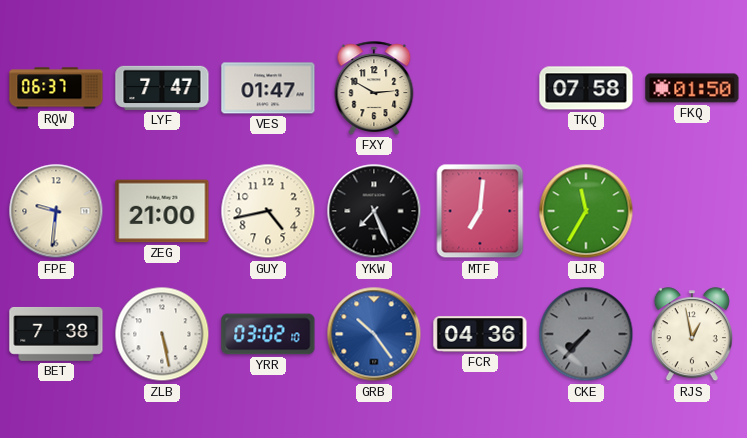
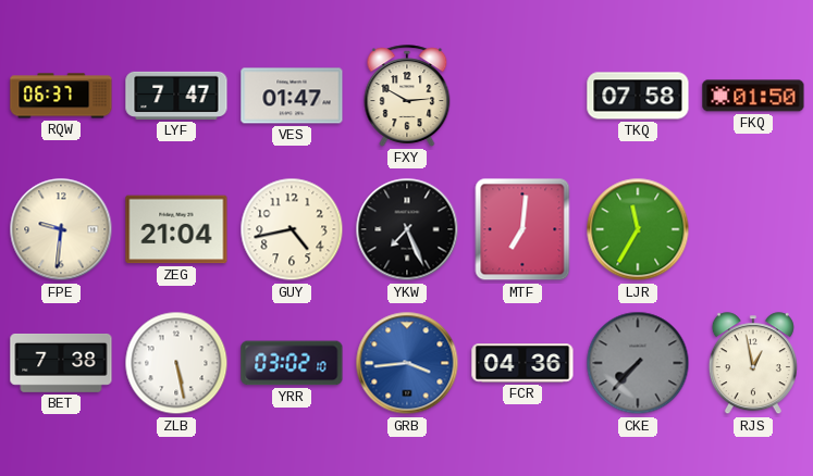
ZEG: 21:00 -> 21:04
GRB: 10:24 -> 3:44
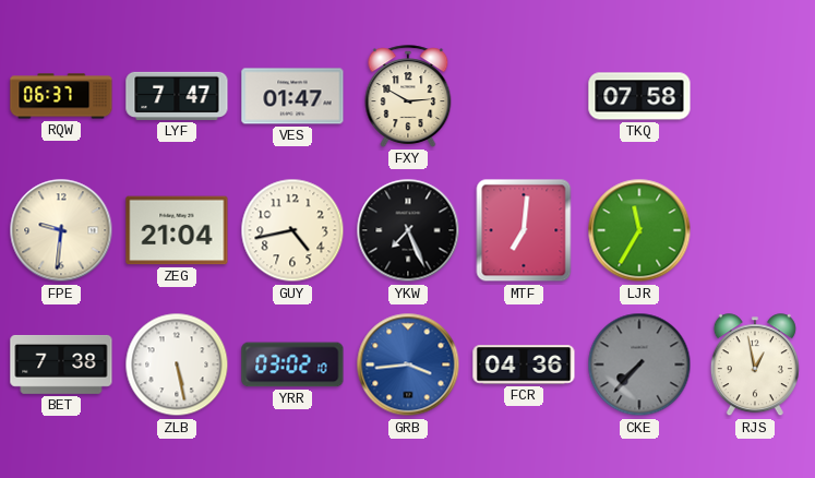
FKQ: 01:50 -> none
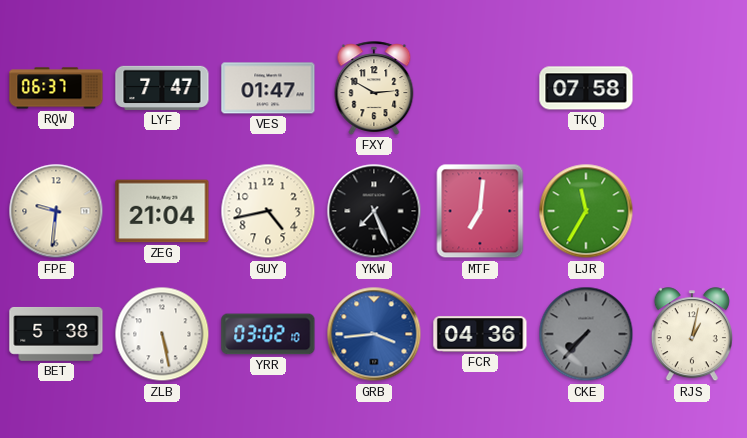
BET: 7:38 -> 5:38
RJS: 12:58 -> 1:02
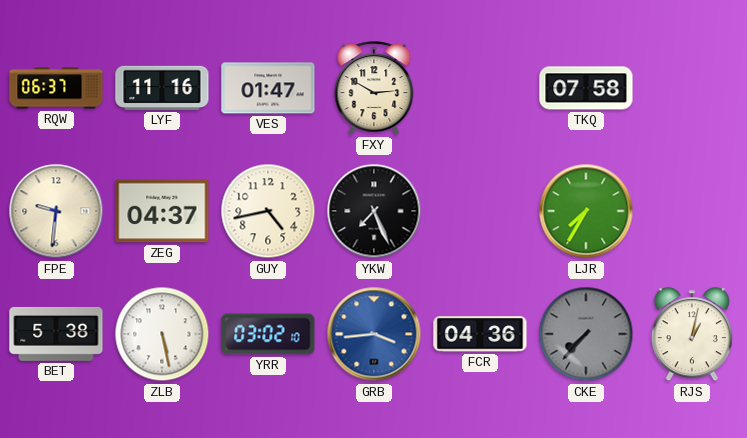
LYF: 7:47 -> 11:16
ZEG: 21:04 -> 04:37
MTF: 7:01 -> none
LJR: 11:35 -> 7:35
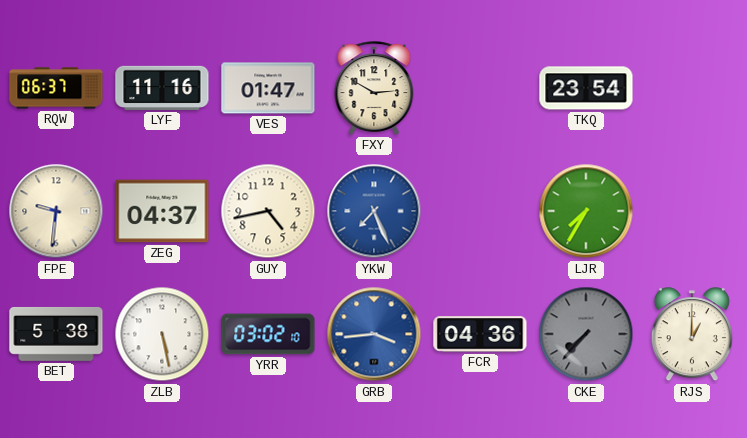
TKQ: 07:58 -> 23:54
YKW dial: black -> blue
RJS: 1:02 -> 1:00
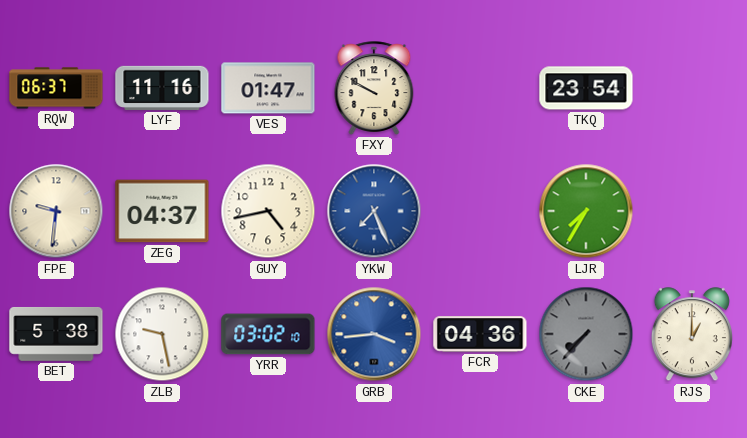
FXY: 2:50 -> 9:50
ZLB: 5:28 -> 9:28
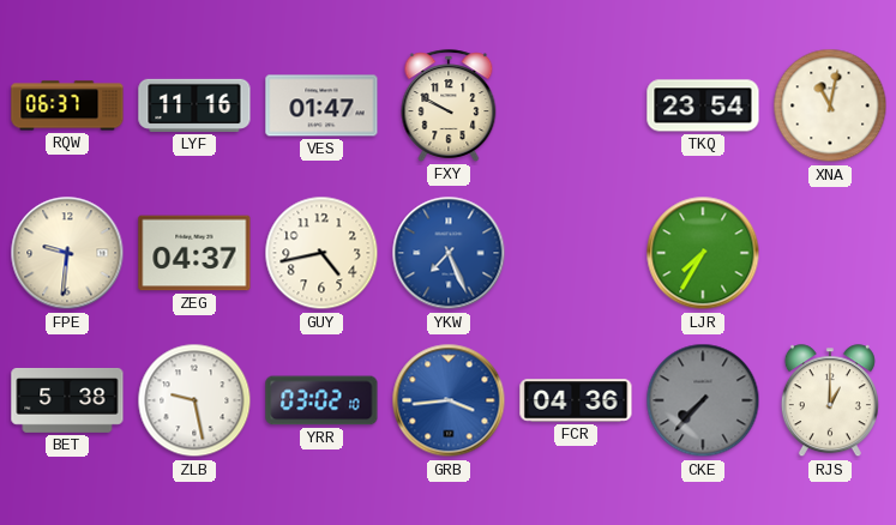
XNA: none -> 11:02
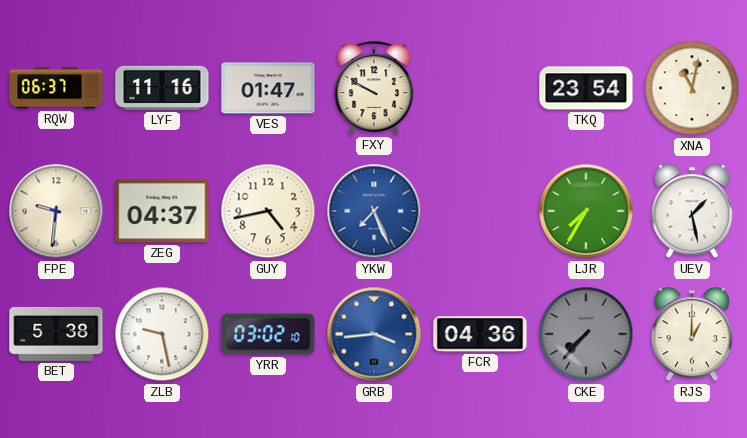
UEV: none -> 1:28
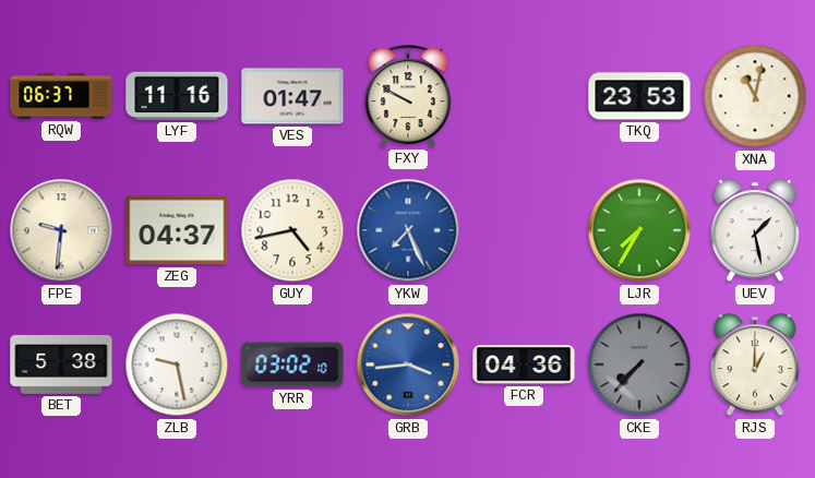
TKQ: 23:54 -> 23:53
